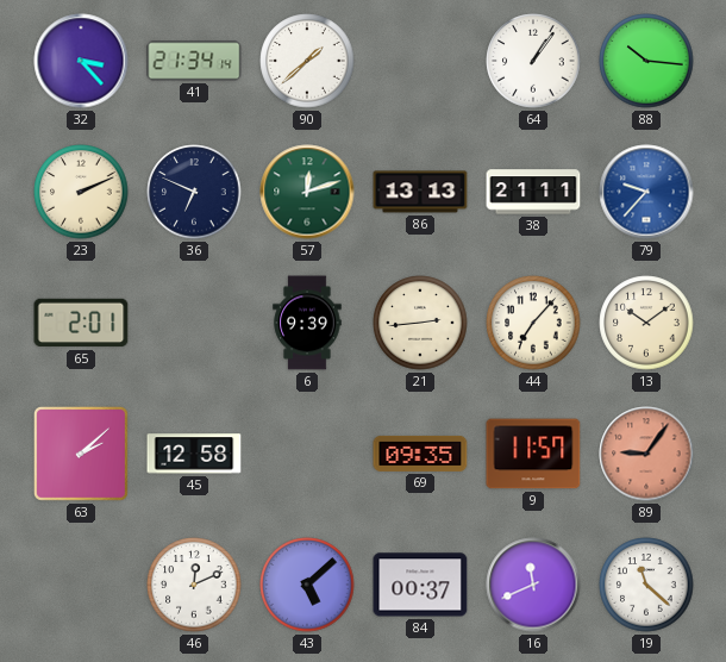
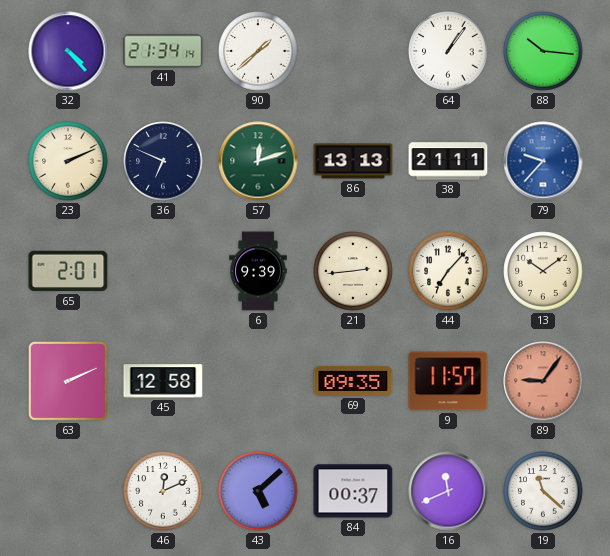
32: 3:23 -> 4:23
63: 2:08 -> 2:11
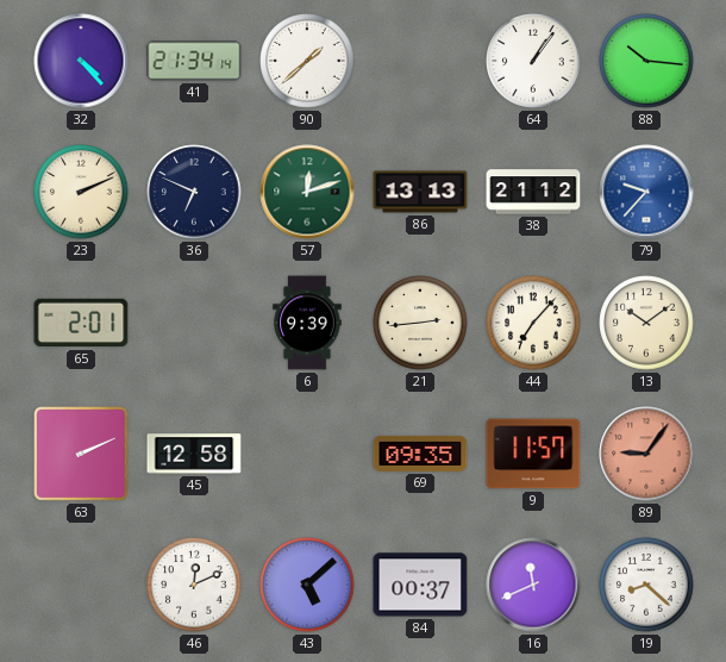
38: 21:11 -> 21:12
19: 11:22 -> 8:22
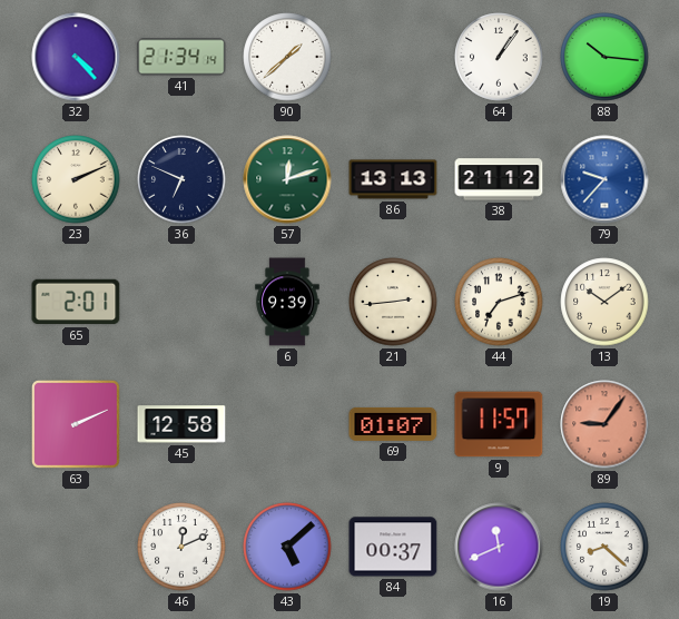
44: 7:07 -> 7:12
69: 09:35 -> 01:07
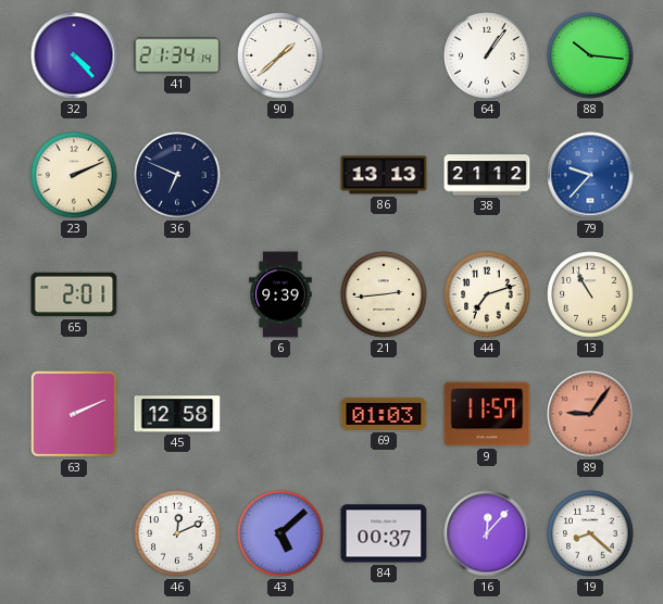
57: 12:12 -> none
13: 10:09 -> 10:55
69: 01:07 -> 01:03
16: 11:41 -> 12:07
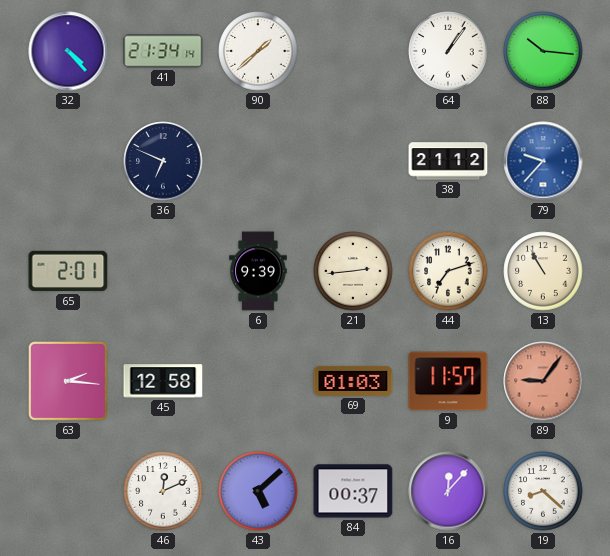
23: 2:11 -> none
86: 13:13 -> none
63: 2:11 -> 2:16
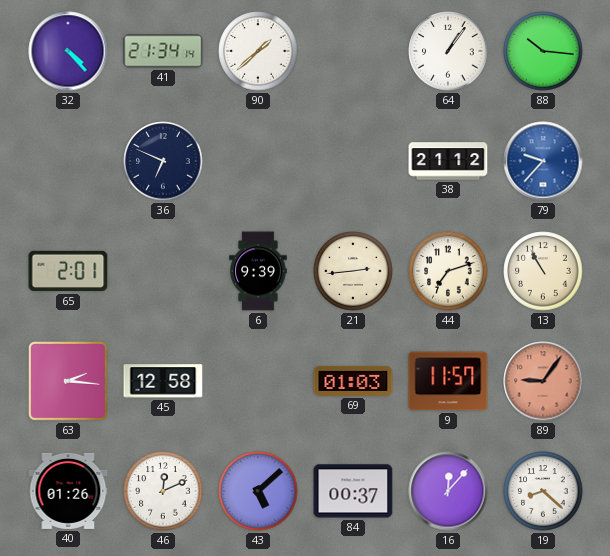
40: none -> 01:26
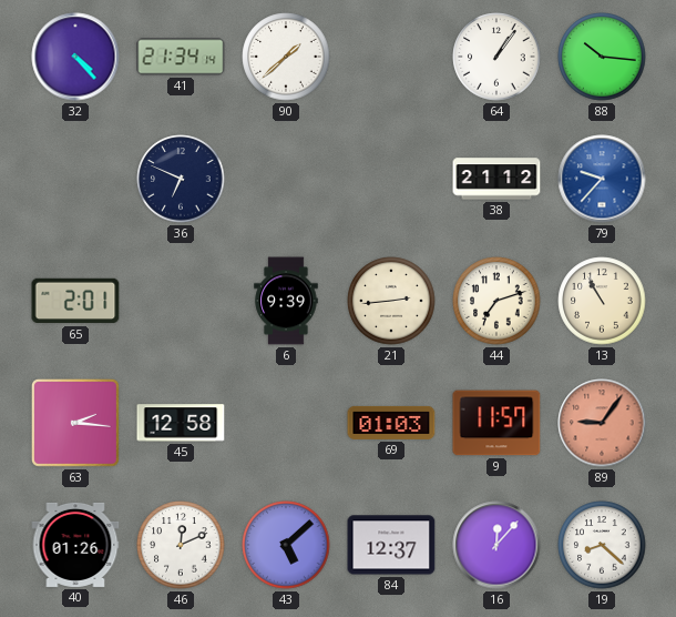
84: 00:37 -> 12:37
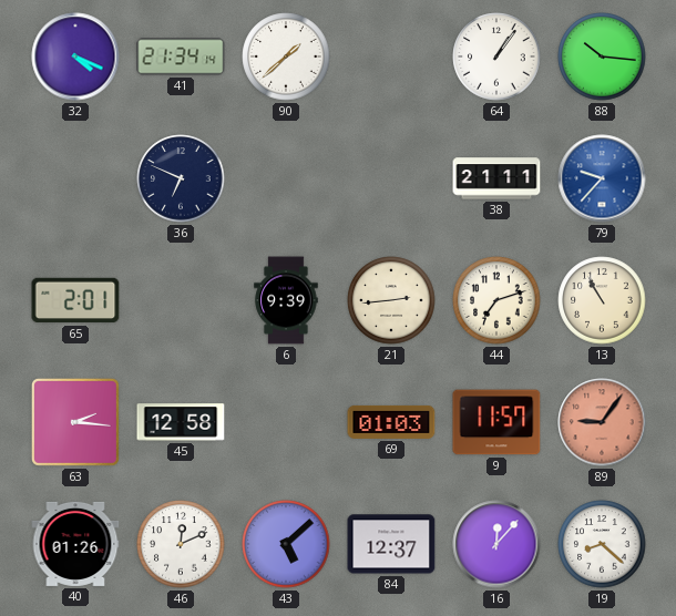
32: 4:23 -> 4:19
38: 21:12 -> 21:11
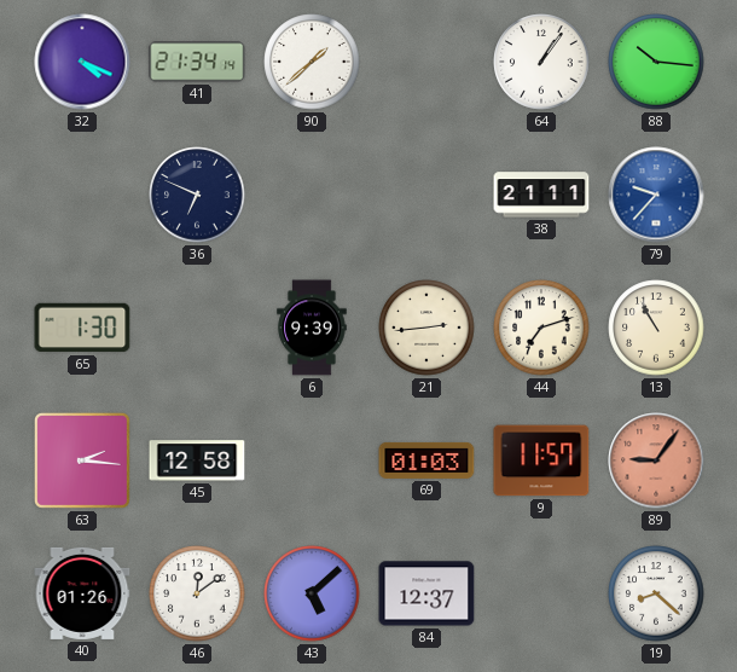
65: 2:01 -> 1:30
46: 12:11 -> 12:09
16: 12:07 -> none
